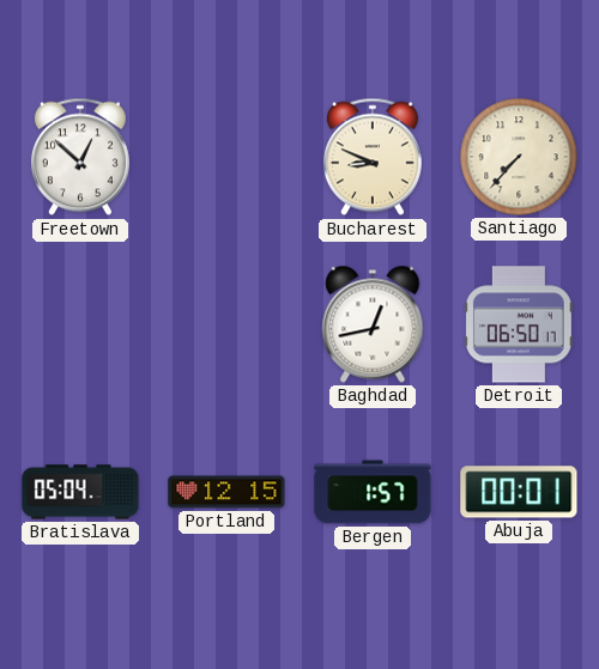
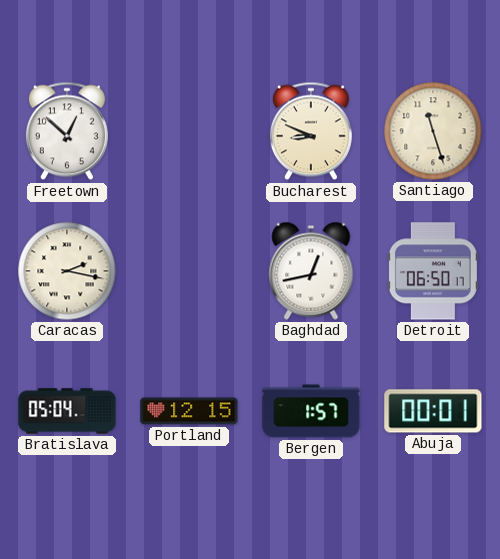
Santiago: 7:37 -> 11:27
Caracas: none -> 2:17
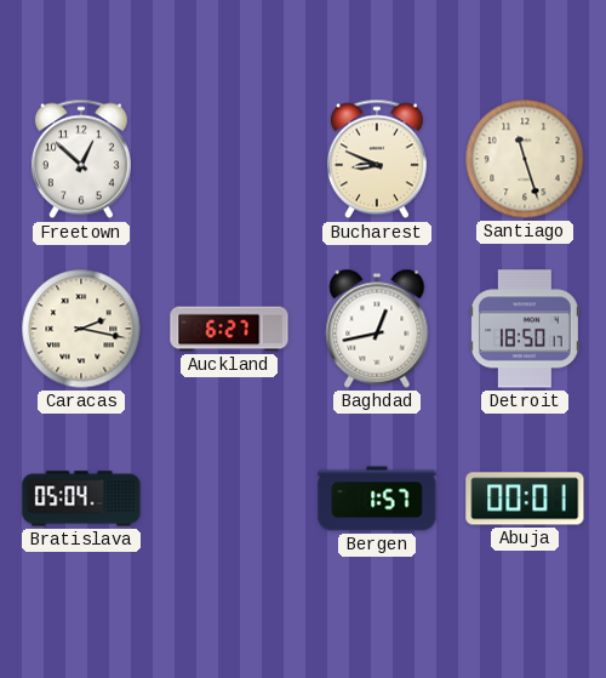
Auckland: none -> 6:27
Detroit: 06:50 -> 18:50
Portland: 12:15 -> none
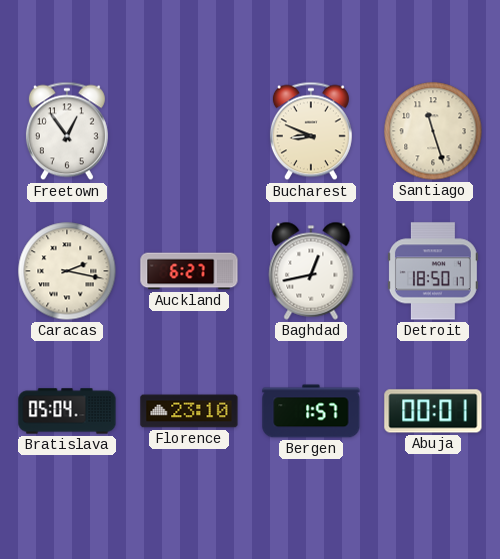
Freetown: 12:52 -> 12:54
Florence: none -> 23:10
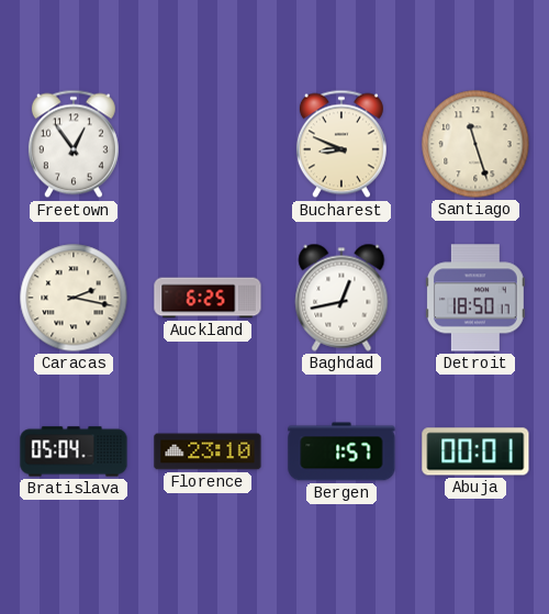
Auckland: 6:27 -> 6:25
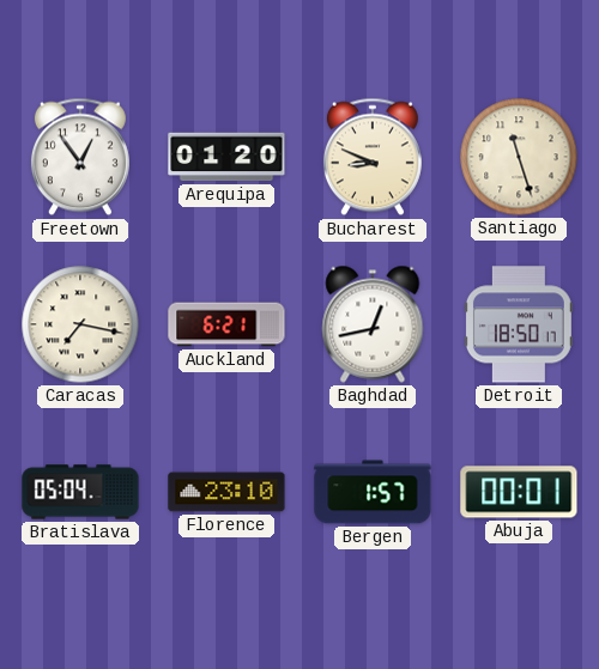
Arequipa: none -> 01:20
Caracas: 2:17 -> 7:17
Auckland: 6:25 -> 6:21
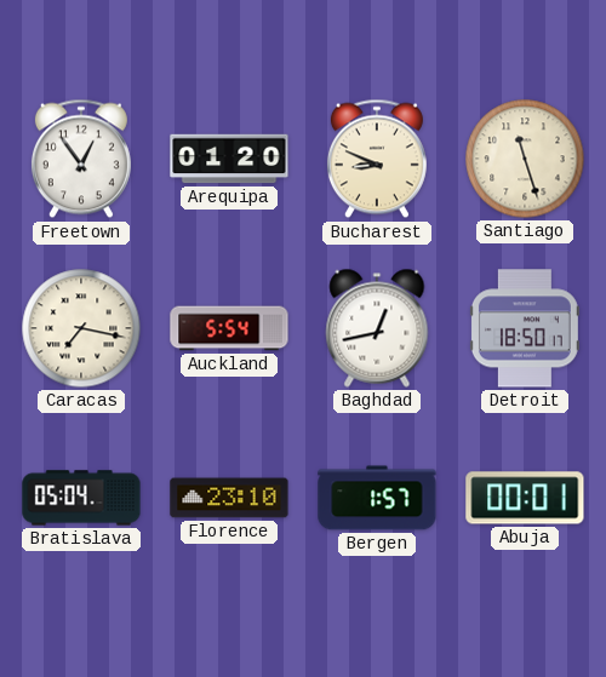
Auckland: 6:21 -> 5:54
